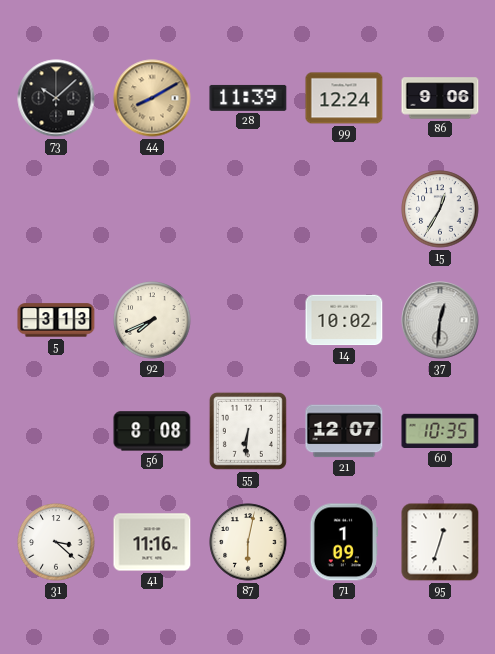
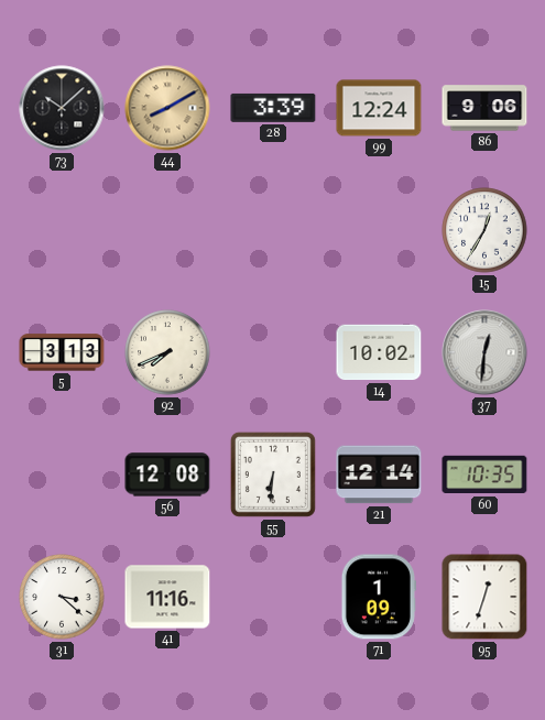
28: 11:39 -> 3:39
56: 8:08 -> 12:08
21: 12:07 -> 12:14
87: 6:02 -> none
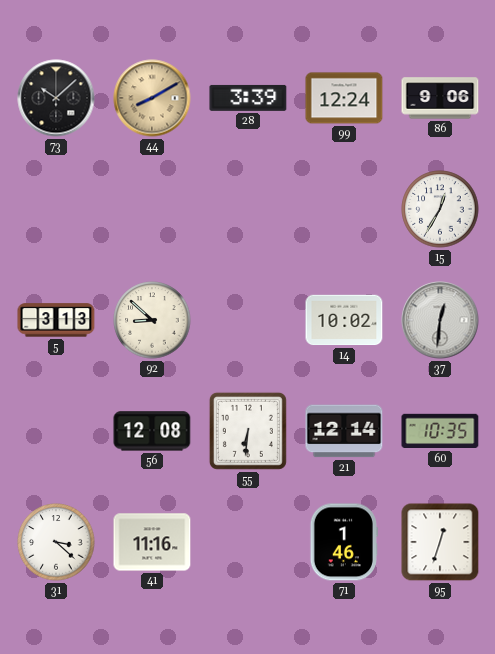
92: 7:41 -> 8:52
71: 1:09 -> 1:46
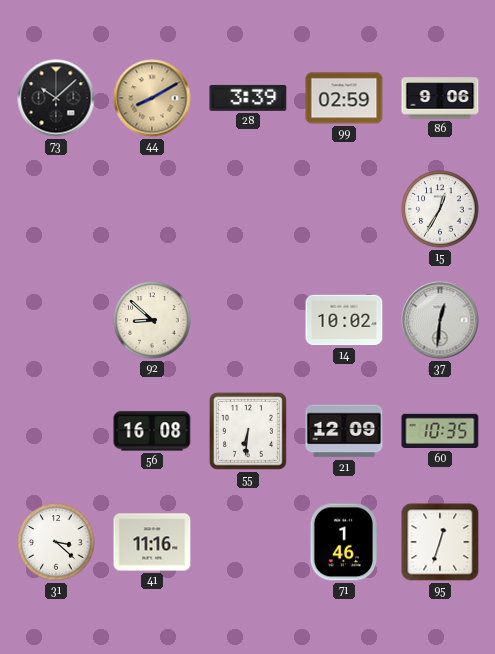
99: 12:24 -> 02:59
5: 3:13 -> none
56: 12:08 -> 16:08
21: 12:14 -> 12:09
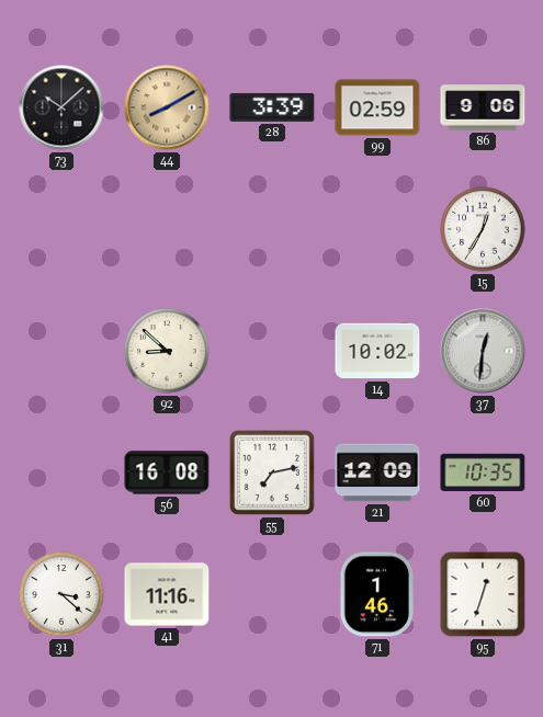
55: 6:31 -> 7:13
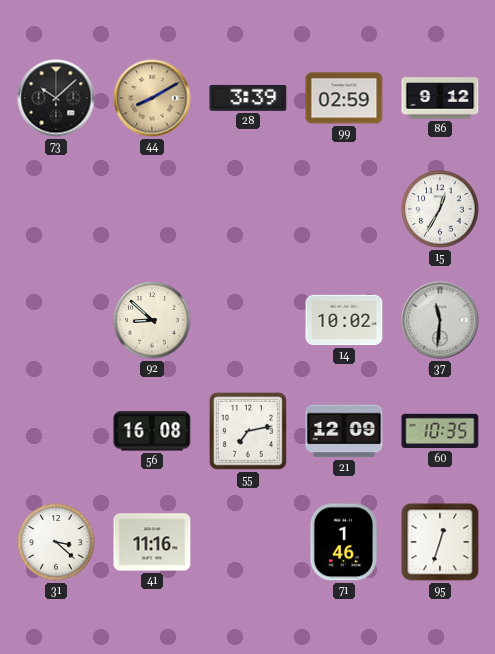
86: 9:06 -> 9:12
37: 12:31 -> 11:31
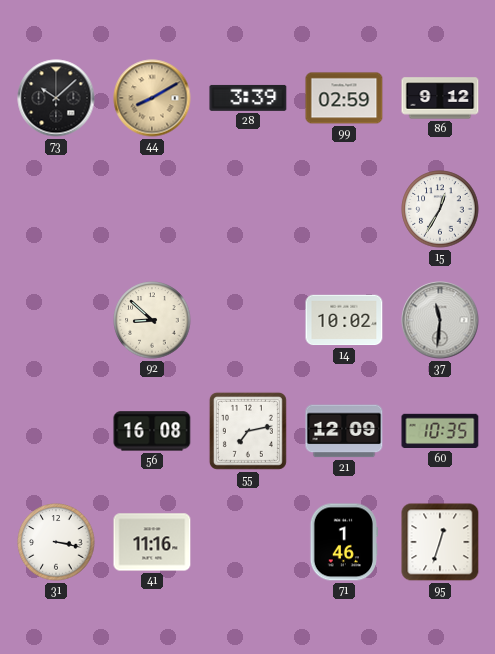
31: 3:22 -> 3:17
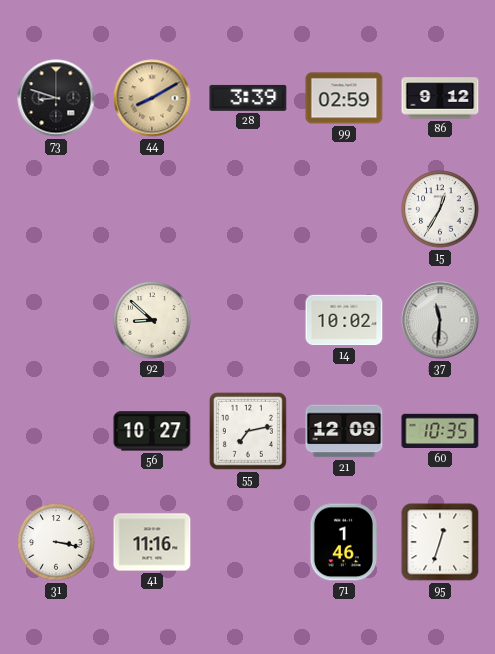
73: 10:08 -> 8:48
56: 16:08 -> 10:27
